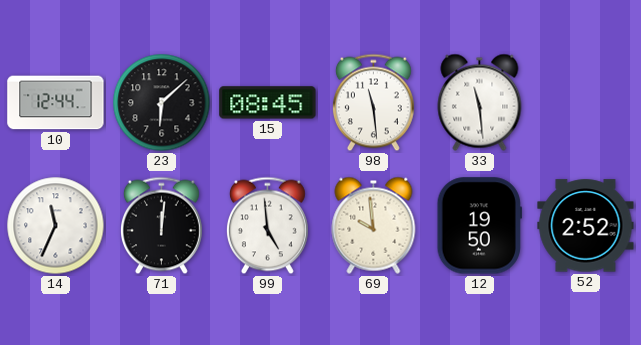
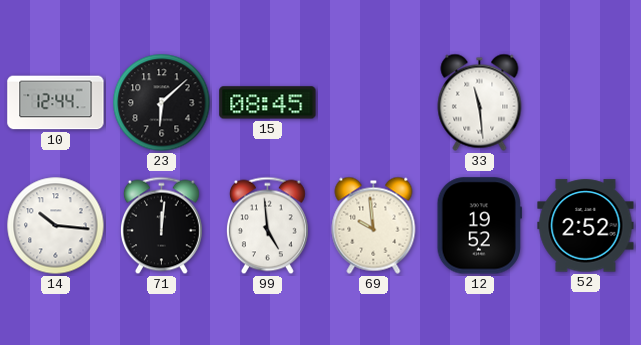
98: 11:29 -> none
14: 11:34 -> 10:16
12: 19:50 -> 19:52
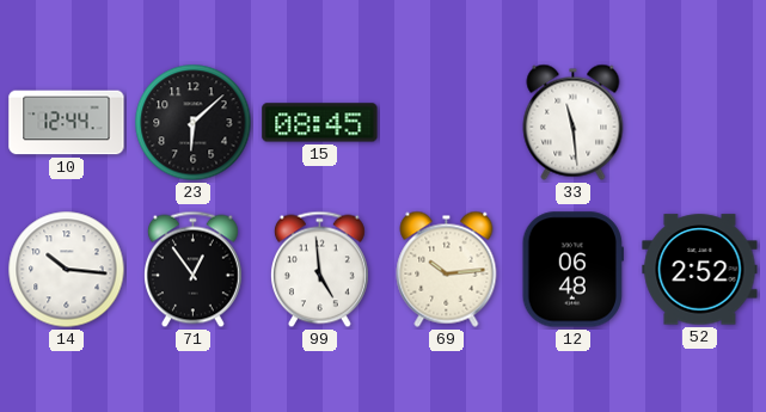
71: 12:01 -> 12:54
69: 9:59 -> 10:14
12: 19:52 -> 06:48
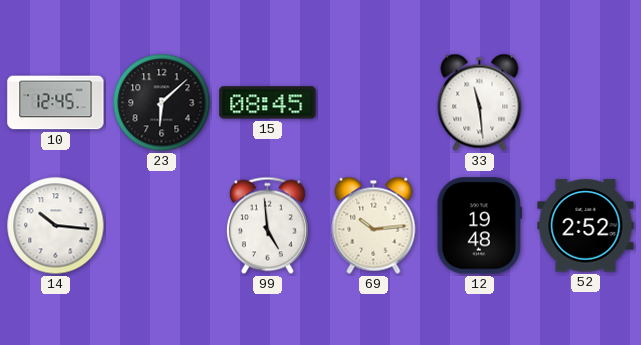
10: 12:44 -> 12:45
71: 12:54 -> none
12: 06:48 -> 19:48
